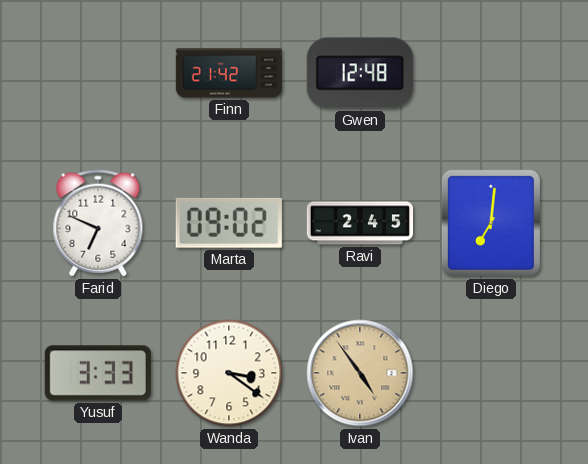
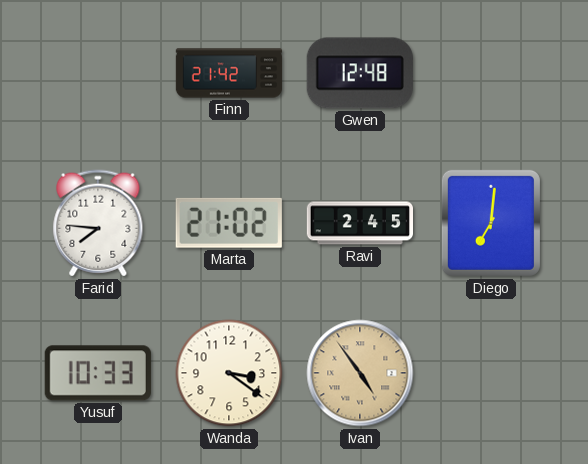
Farid: 6:49 -> 7:46
Marta: 09:02 -> 21:02
Yusuf: 3:33 -> 10:33
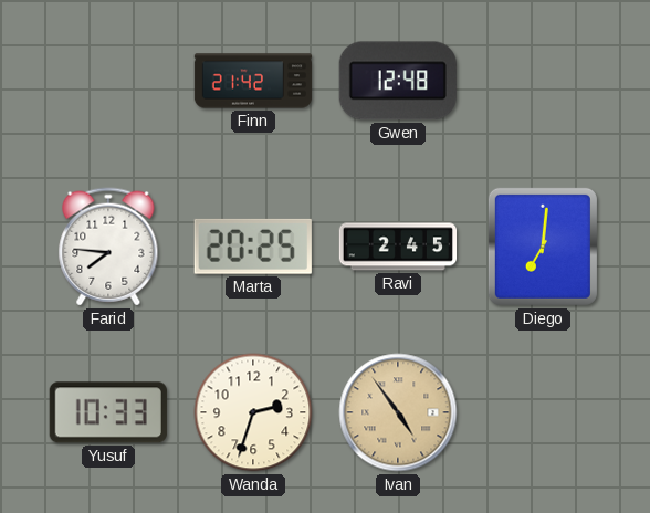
Marta: 21:02 -> 20:25
Wanda: 3:21 -> 2:33
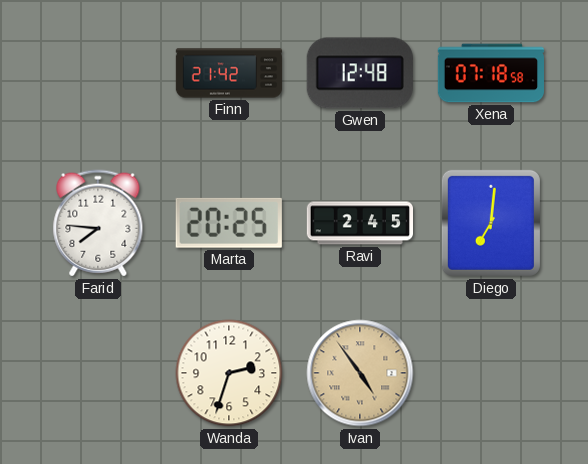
Xena: none -> 07:18
Yusuf: 10:33 -> none
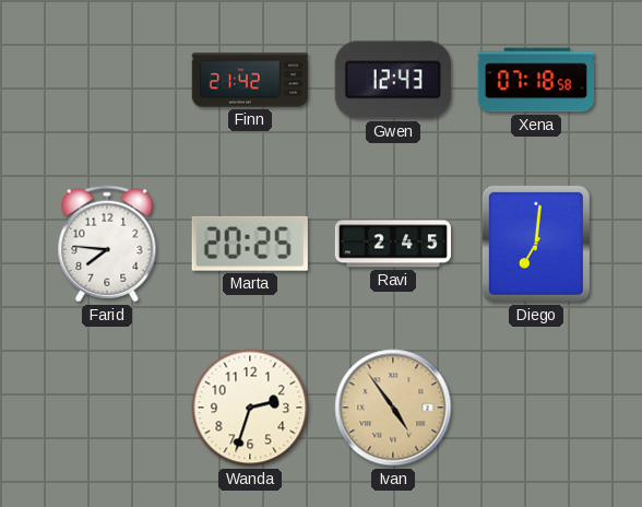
Gwen: 12:48 -> 12:43
